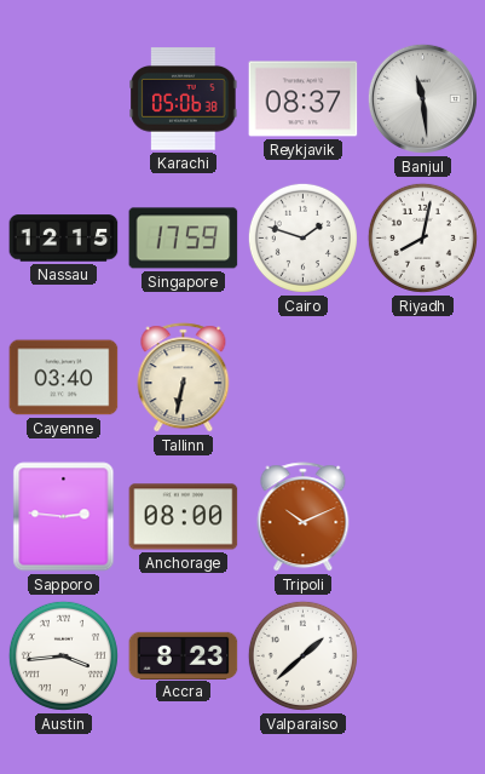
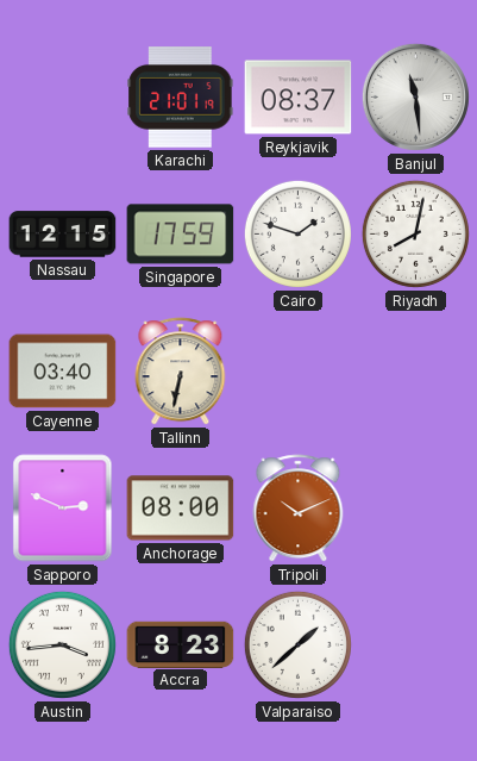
Karachi: 05:06 -> 21:01
Sapporo: 2:46 -> 2:49
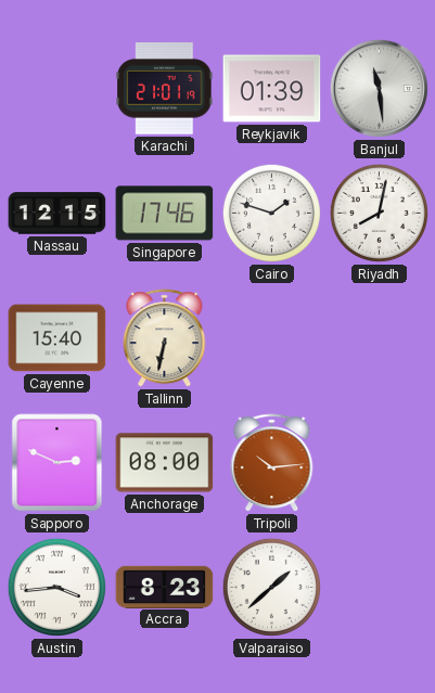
Reykjavik: 08:37 -> 01:39
Singapore: 17:59 -> 17:46
Cayenne: 03:40 -> 15:40
Tripoli: 10:11 -> 10:14
